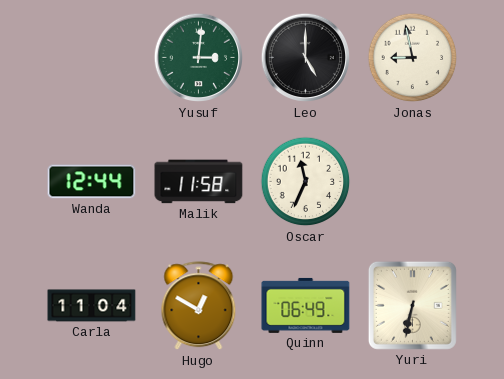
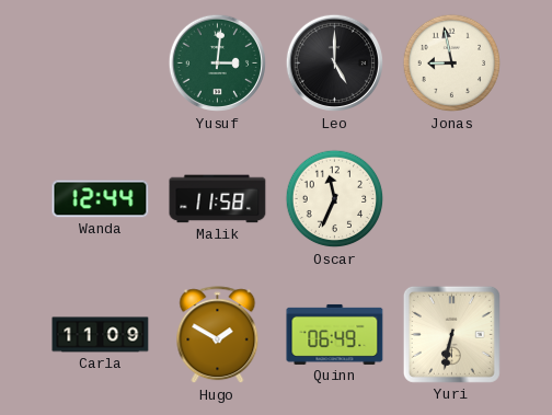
Carla: 11:04 -> 11:09
Hugo: 12:50 -> 1:50
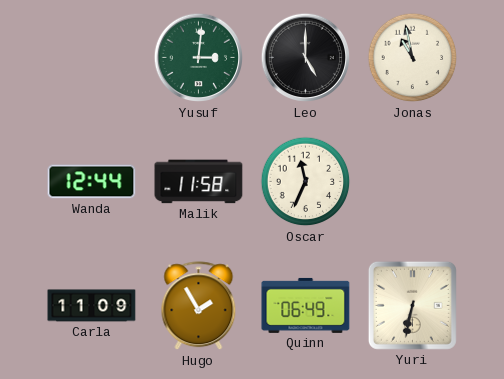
Jonas: 8:58 -> 10:58
Hugo: 1:50 -> 1:55
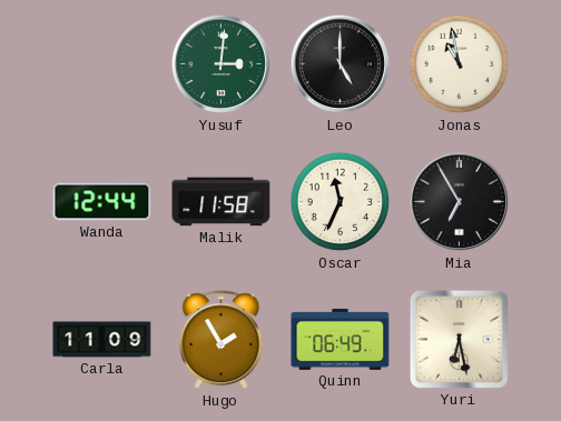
Mia: none -> 6:55
Yuri: 6:32 -> 6:28
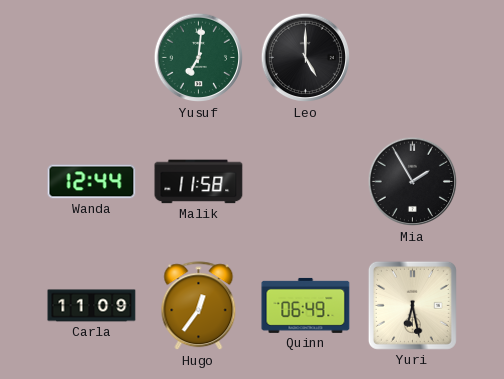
Yusuf: 3:01 -> 7:01
Jonas: 10:58 -> none
Oscar: 11:34 -> none
Mia: 6:55 -> 1:55
Hugo: 1:55 -> 12:36
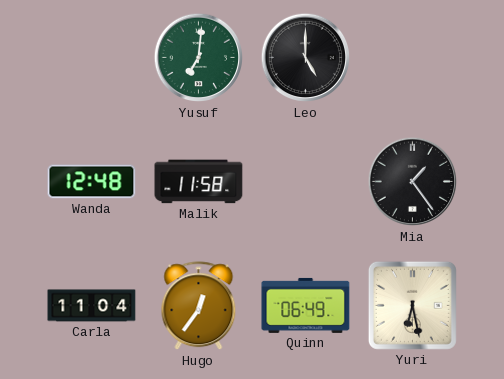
Wanda: 12:44 -> 12:48
Mia: 1:55 -> 1:24
Carla: 11:09 -> 11:04
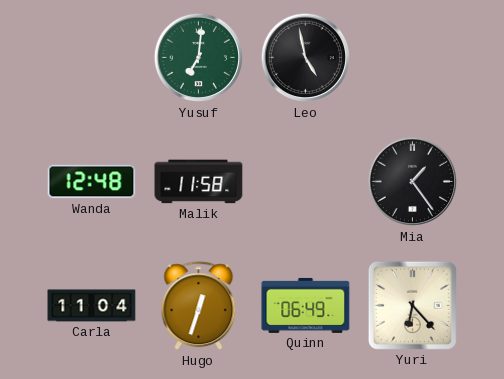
Leo: 5:00 -> 4:58
Hugo: 12:36 -> 12:33
Yuri: 6:28 -> 6:23
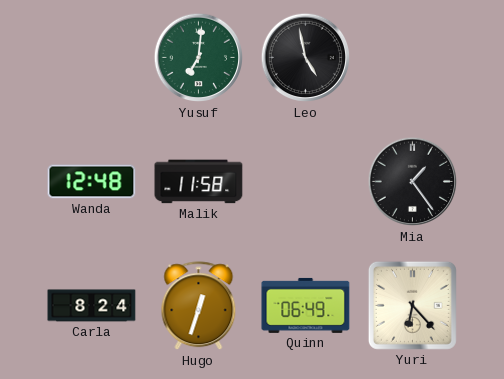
Carla: 11:04 -> 8:24
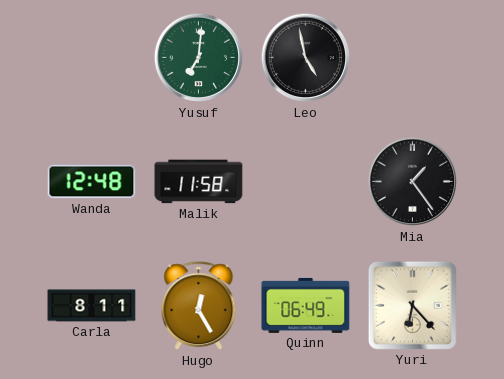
Carla: 8:24 -> 8:11
Hugo: 12:33 -> 12:25
